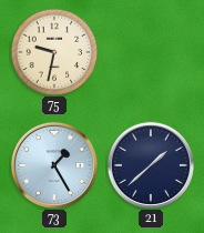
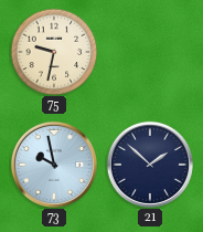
73: 1:25 -> 9:58
21: 1:38 -> 1:52
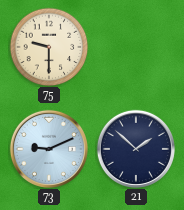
75: 9:32 -> 9:30
73: 9:58 -> 9:11
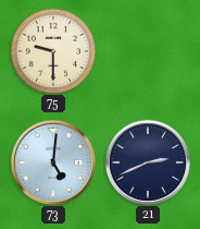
73: 9:11 -> 5:01
21: 1:52 -> 2:41
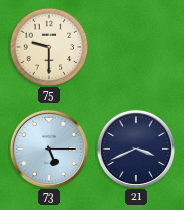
73: 5:01 -> 5:15
21: 2:41 -> 3:41
